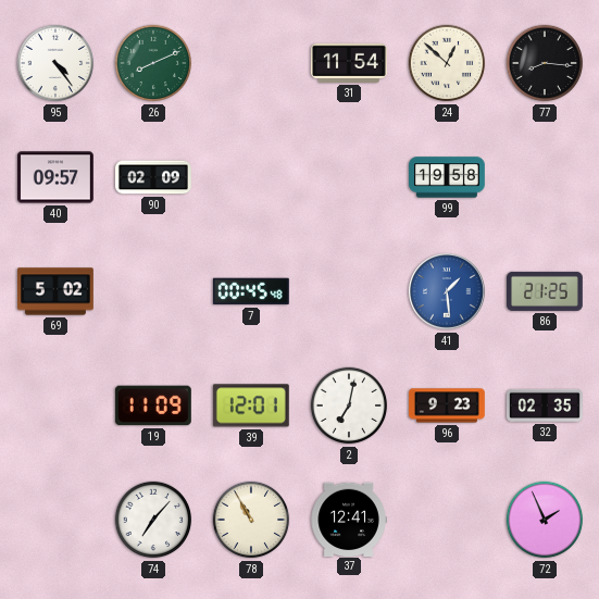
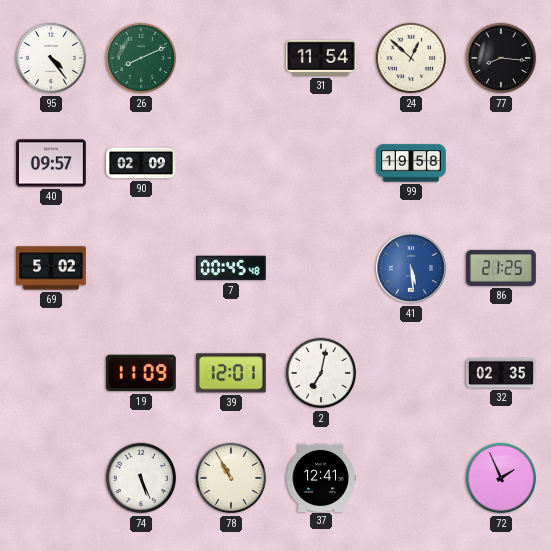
41: 1:29 -> 5:29
96: 9:23 -> none
74: 7:07 -> 5:26
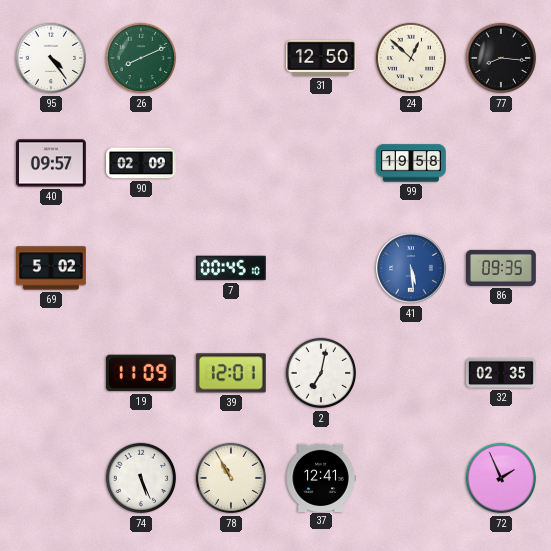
31: 11:54 -> 12:50
7: 00:45:48 -> 00:45:10
86: 21:25 -> 09:35
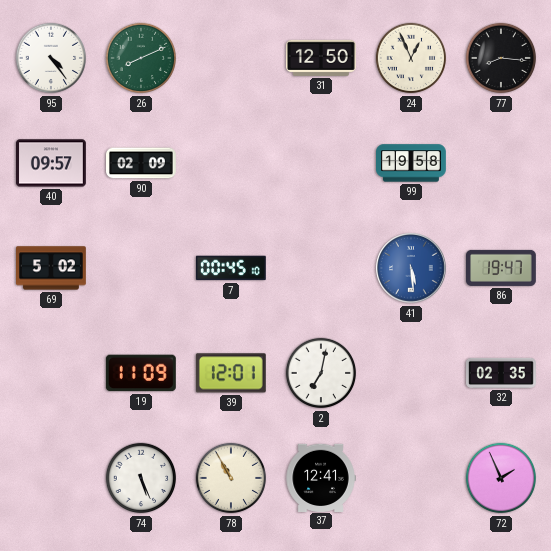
24: 12:52 -> 12:56
86: 09:35 -> 19:47
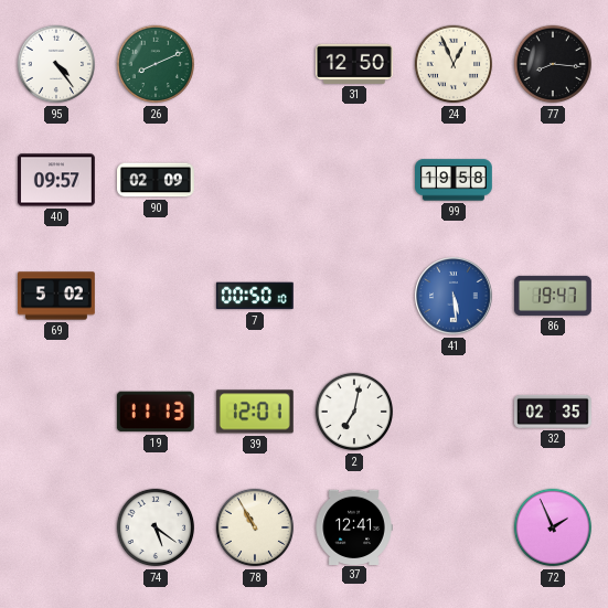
7: 00:45 -> 00:50
19: 11:09 -> 11:13
74: 5:26 -> 5:21
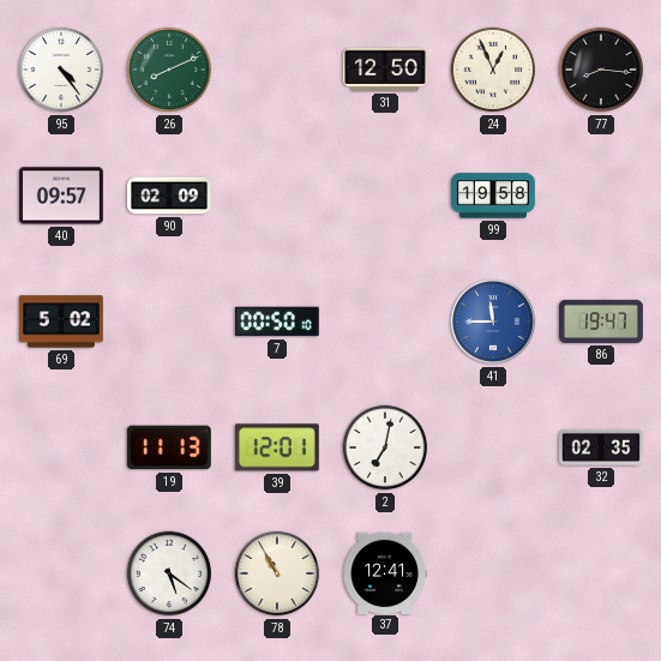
41: 5:29 -> 11:45
72: 1:56 -> none
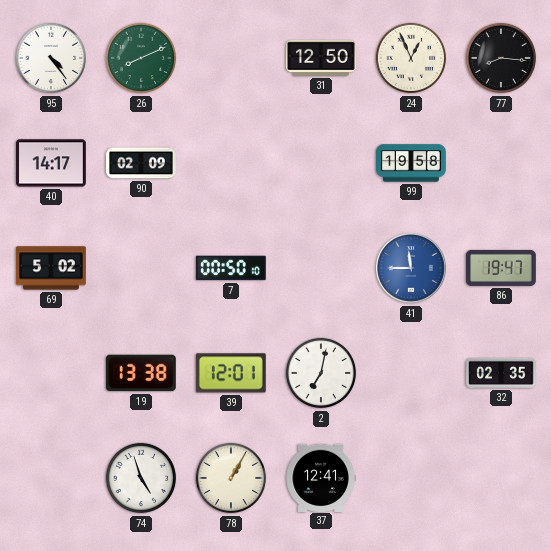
40: 09:57 -> 14:17
19: 11:13 -> 13:38
74: 5:21 -> 4:57
78: 10:55 -> 1:05
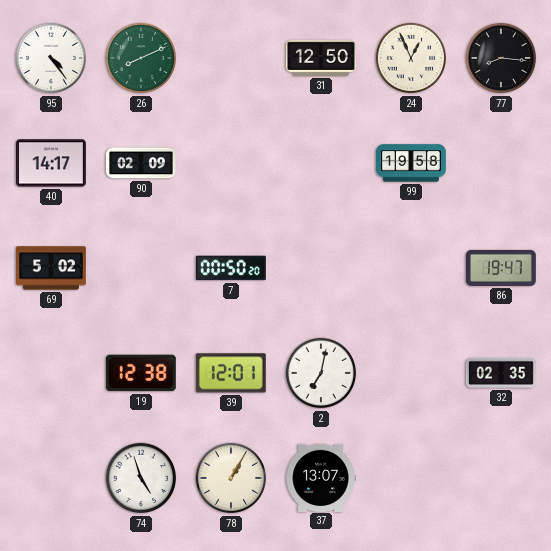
7: 00:50:10 -> 00:50:20
41: 11:45 -> none
19: 13:38 -> 12:38
37: 12:41 -> 13:07
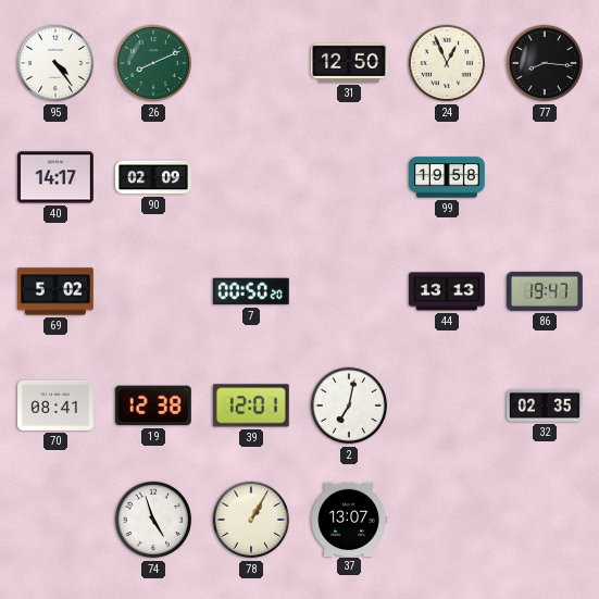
44: none -> 13:13
70: none -> 08:41
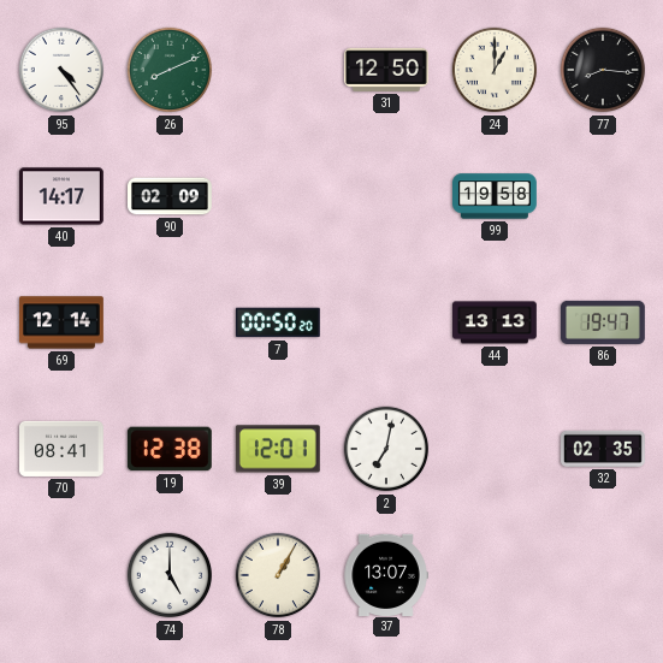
24: 12:56 -> 1:00
69: 5:02 -> 12:14
74: 4:57 -> 5:00
